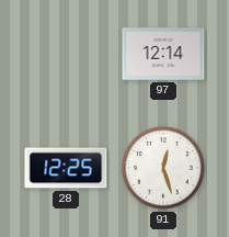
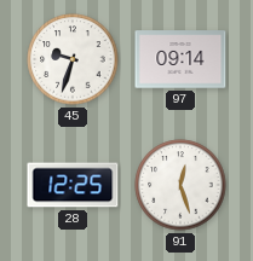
45: none -> 9:33
97: 12:14 -> 09:14
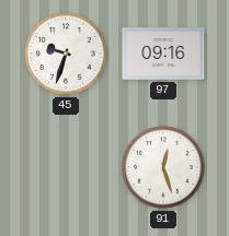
97: 09:14 -> 09:16
28: 12:25 -> none
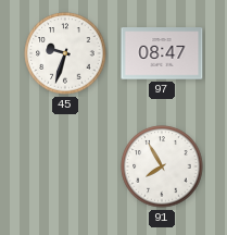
97: 09:16 -> 08:47
91: 12:27 -> 7:55
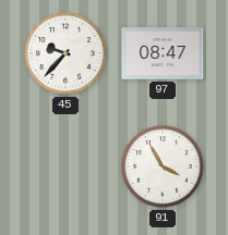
45: 9:33 -> 9:37
91: 7:55 -> 3:55
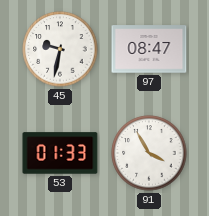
45: 9:37 -> 9:32
53: none -> 01:33
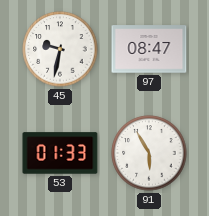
91: 3:55 -> 5:55
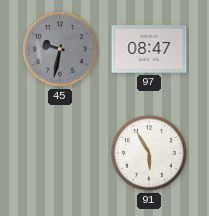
45 dial: white -> grey
53: 01:33 -> none
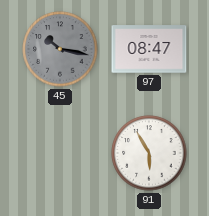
45: 9:32 -> 10:17
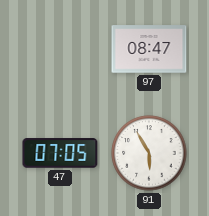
45: 10:17 -> none
47: none -> 07:05
